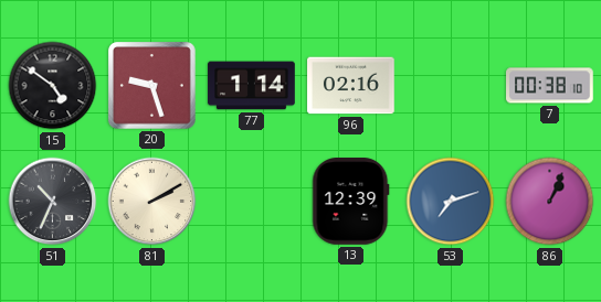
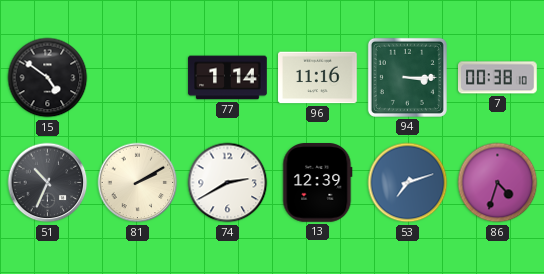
20: 9:27 -> none
96: 02:16 -> 11:16
94: none -> 3:15
74: none -> 2:40
86: 1:04 -> 4:33
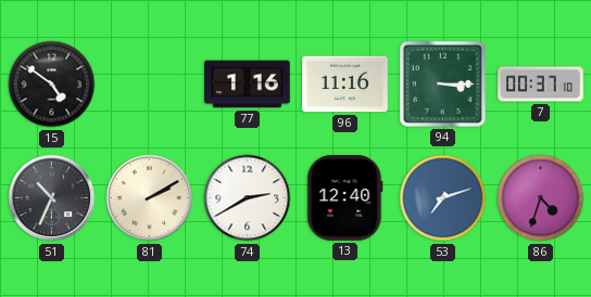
77: 1:14 -> 1:16
7: 00:38 -> 00:37
13: 12:39 -> 12:40
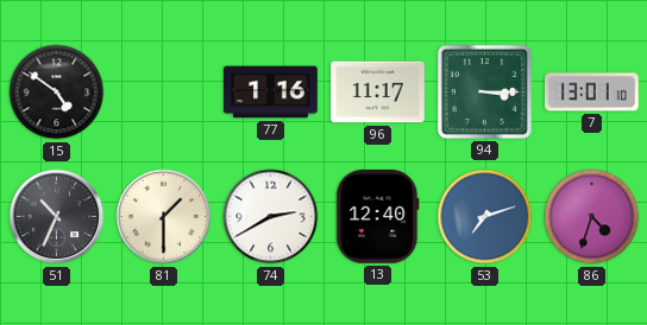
96: 11:16 -> 11:17
7: 00:37 -> 13:01
81: 2:10 -> 1:30
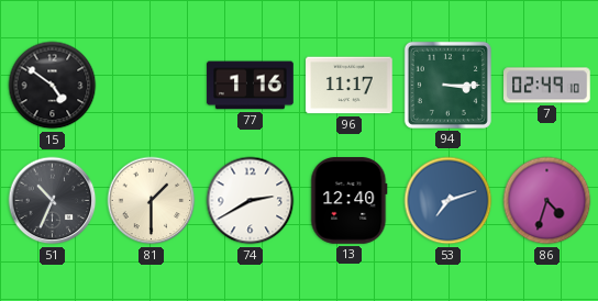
7: 13:01 -> 02:49
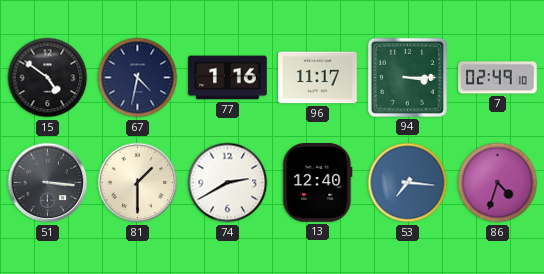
67: none -> 4:32
51: 10:34 -> 3:16
53: 7:12 -> 7:16
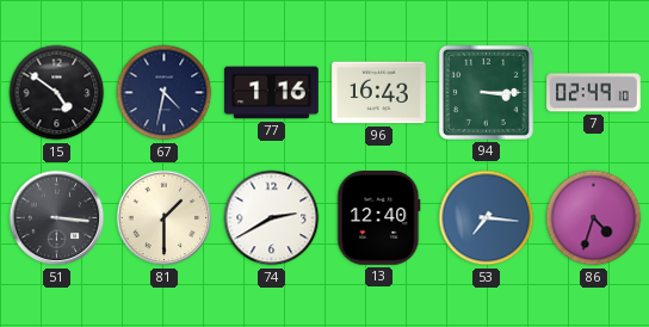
96: 11:17 -> 16:43
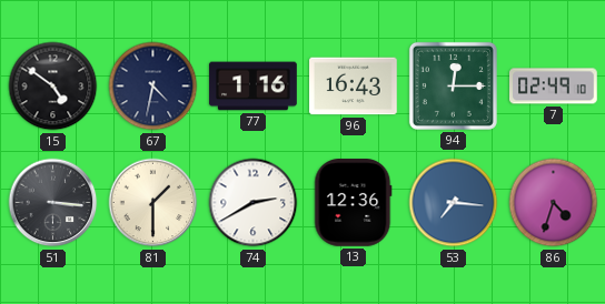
94: 3:15 -> 12:15
13: 12:40 -> 12:36
